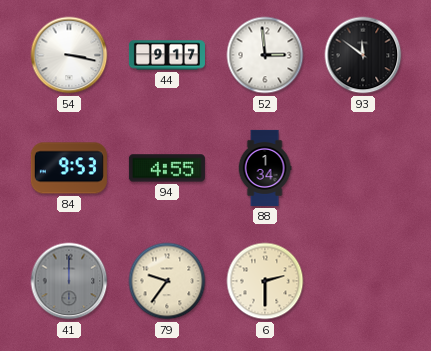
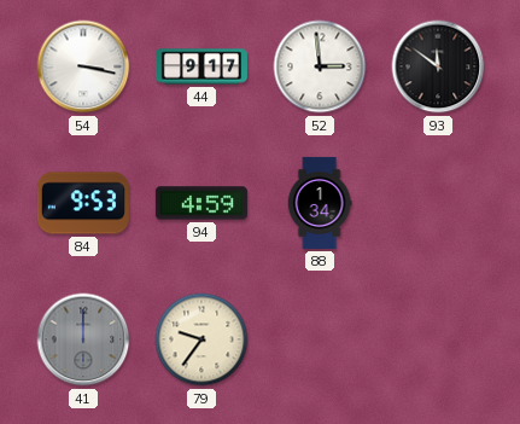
94: 4:55 -> 4:59
6: 2:30 -> none
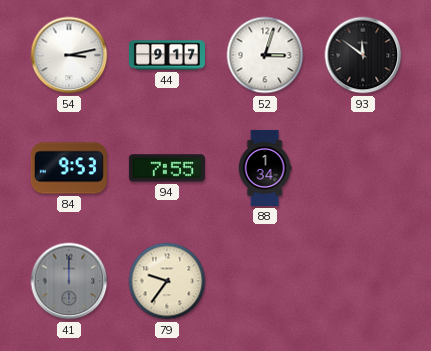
54: 3:17 -> 3:13
52: 2:59 -> 3:03
94: 4:59 -> 7:55
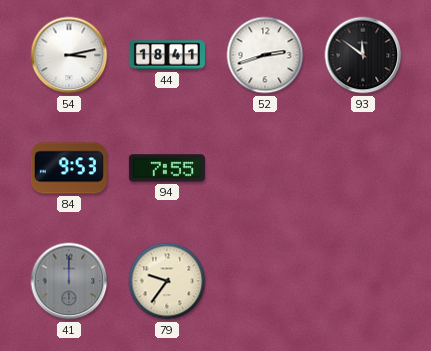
44: 9:17 -> 18:41
52: 3:03 -> 2:42
88: 1:34 -> none
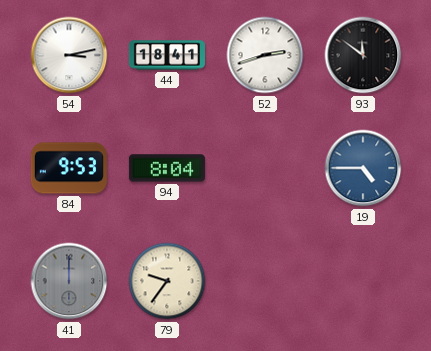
94: 7:55 -> 8:04
19: none -> 4:45
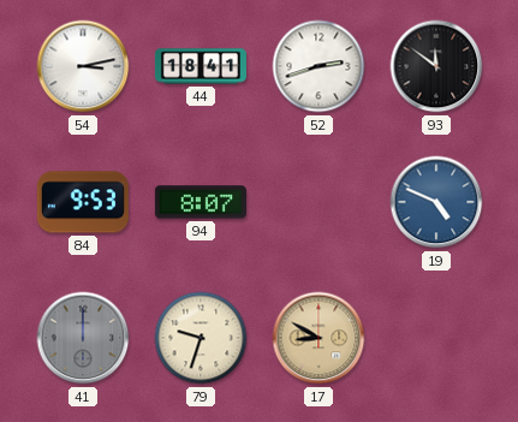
94: 8:04 -> 8:07
19: 4:45 -> 4:49
79: 9:36 -> 9:33
17: none -> 8:50
